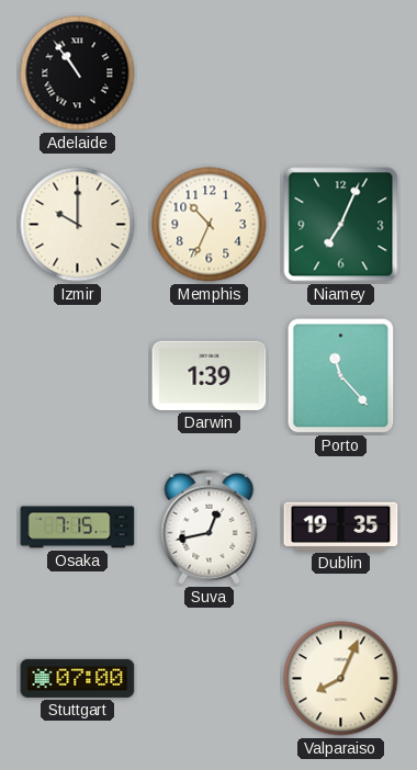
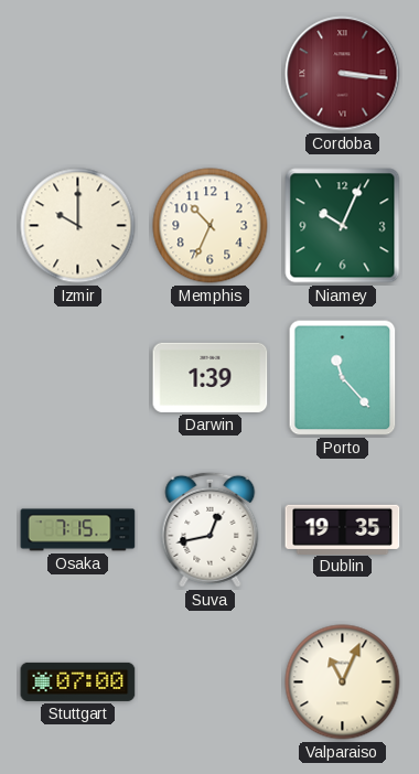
Adelaide: 10:54 -> none
Cordoba: none -> 3:16
Niamey: 7:04 -> 10:04
Valparaiso: 8:04 -> 11:04
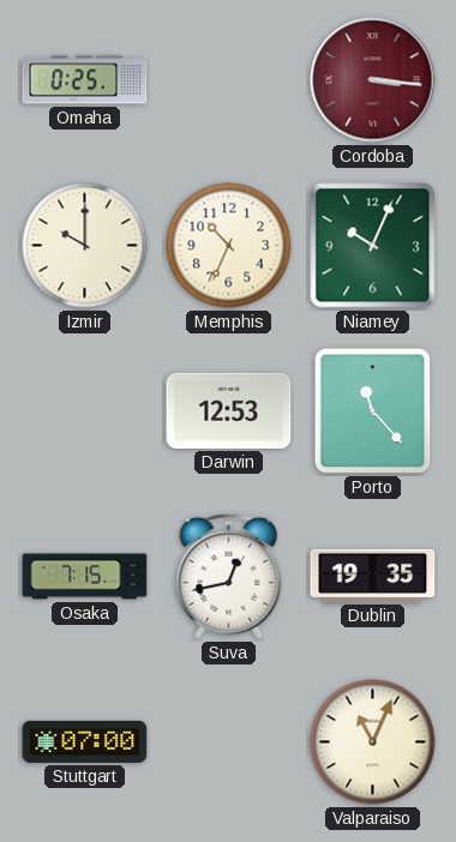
Omaha: none -> 0:25
Darwin: 1:39 -> 12:53
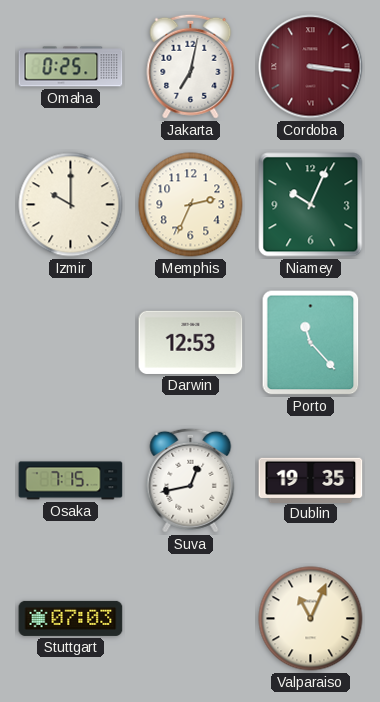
Jakarta: none -> 7:02
Memphis: 10:34 -> 2:34
Stuttgart: 07:00 -> 07:03
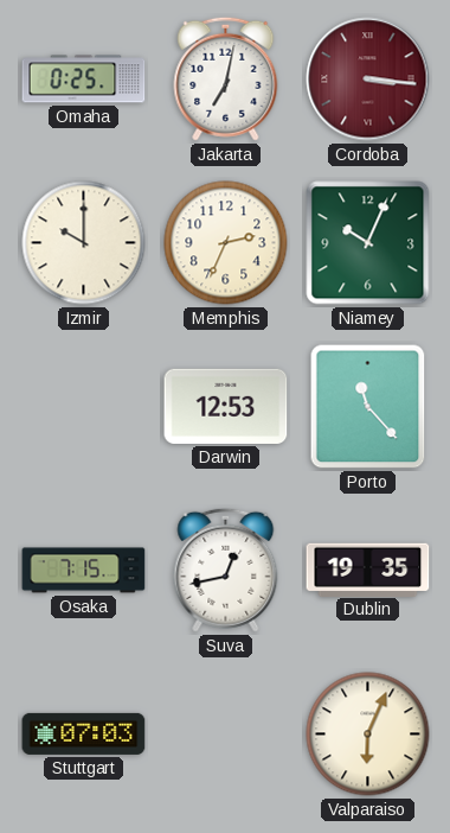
Valparaiso: 11:04 -> 6:04
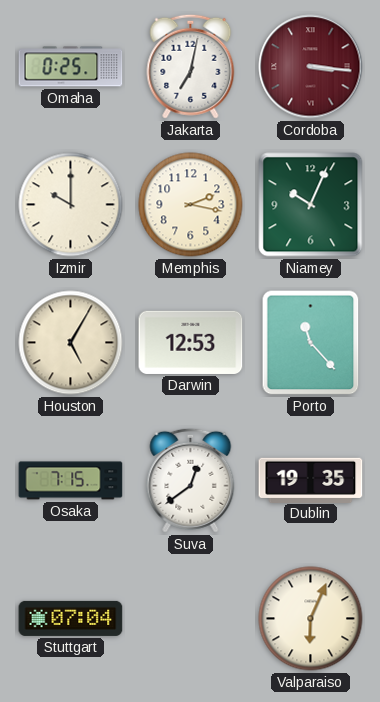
Memphis: 2:34 -> 2:17
Houston: none -> 5:05
Suva: 12:43 -> 12:39
Stuttgart: 07:03 -> 07:04
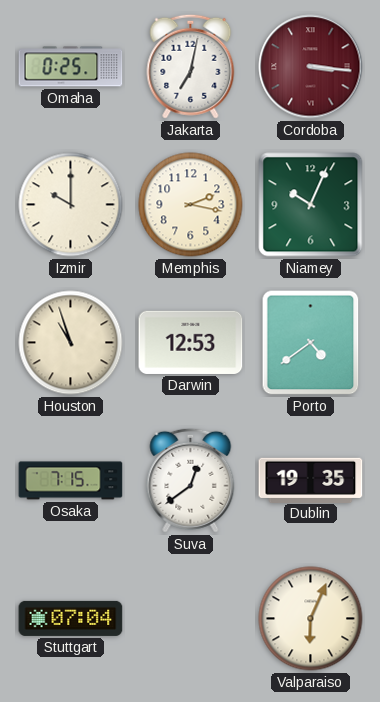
Houston: 5:05 -> 10:57
Porto: 11:23 -> 4:39
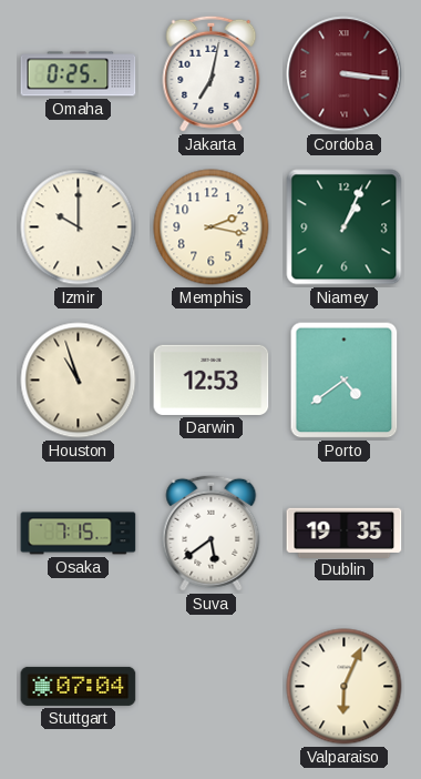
Niamey: 10:04 -> 1:04
Suva: 12:39 -> 5:39
